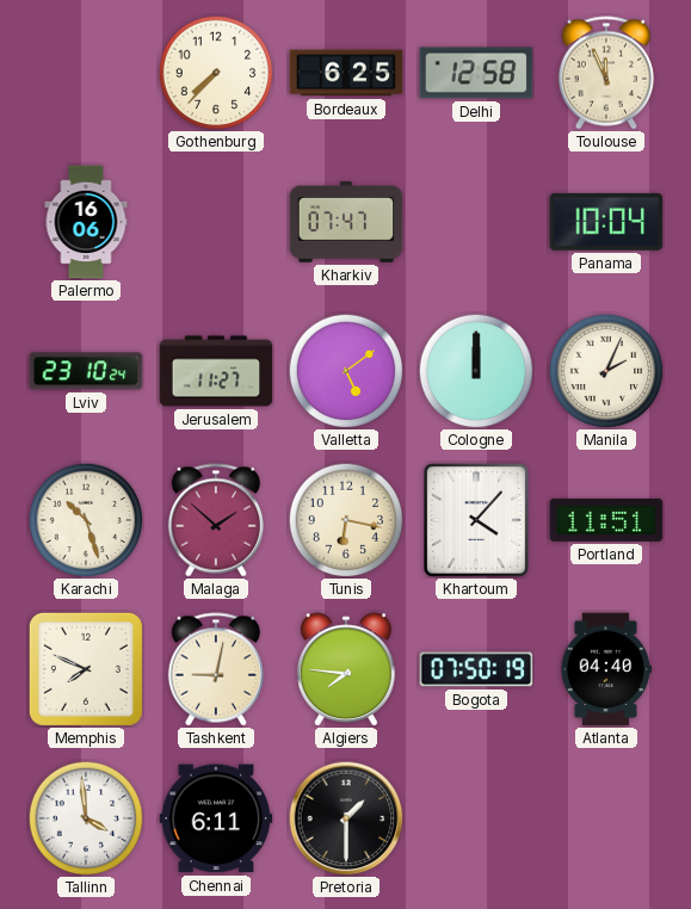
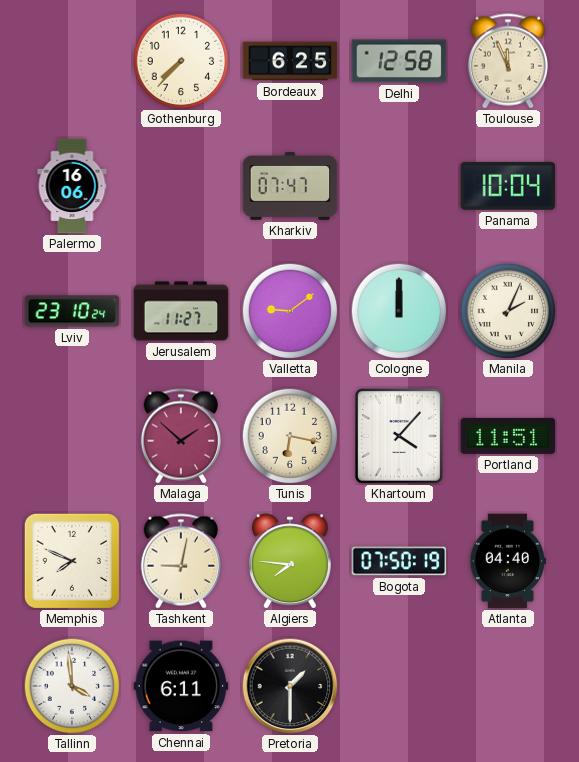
Valletta: 5:09 -> 9:09
Karachi: 10:27 -> none
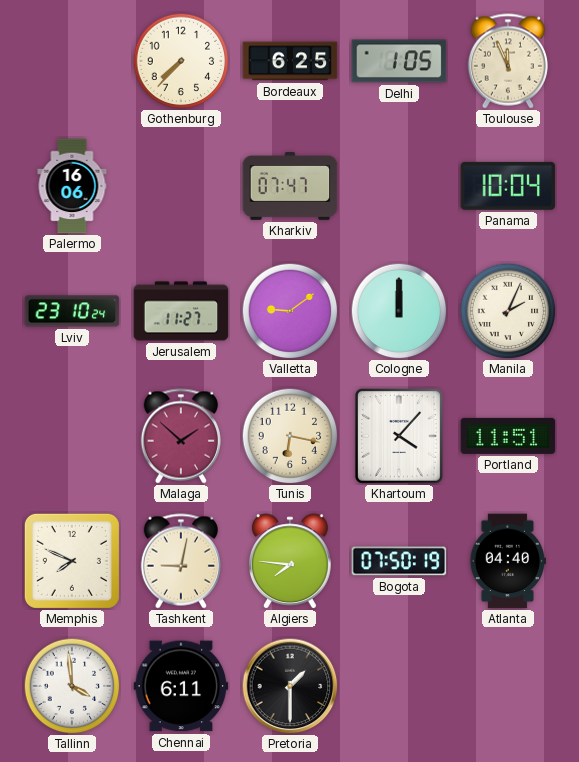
Delhi: 12:58 -> 1:05
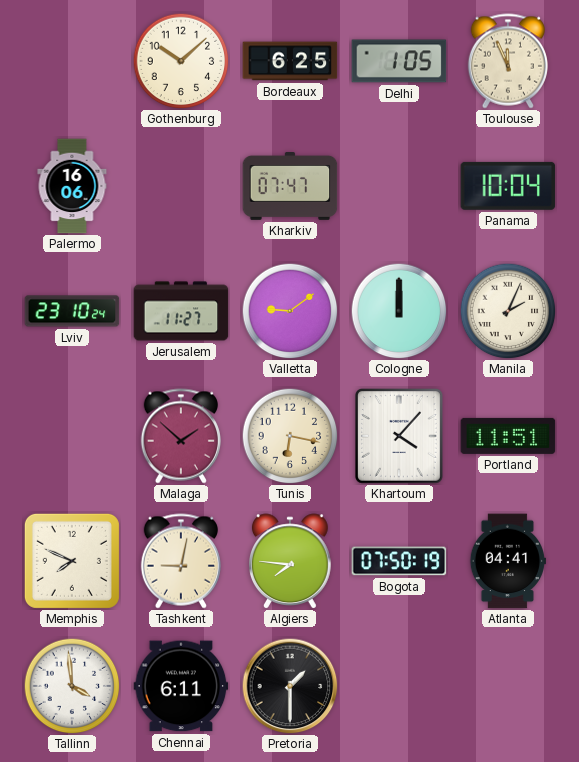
Gothenburg: 7:37 -> 10:08
Atlanta: 04:40 -> 04:41
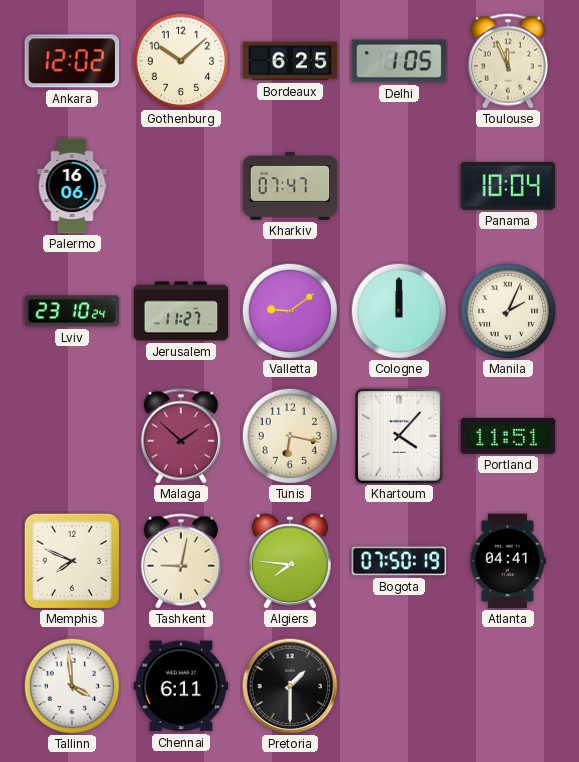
Ankara: none -> 12:02
